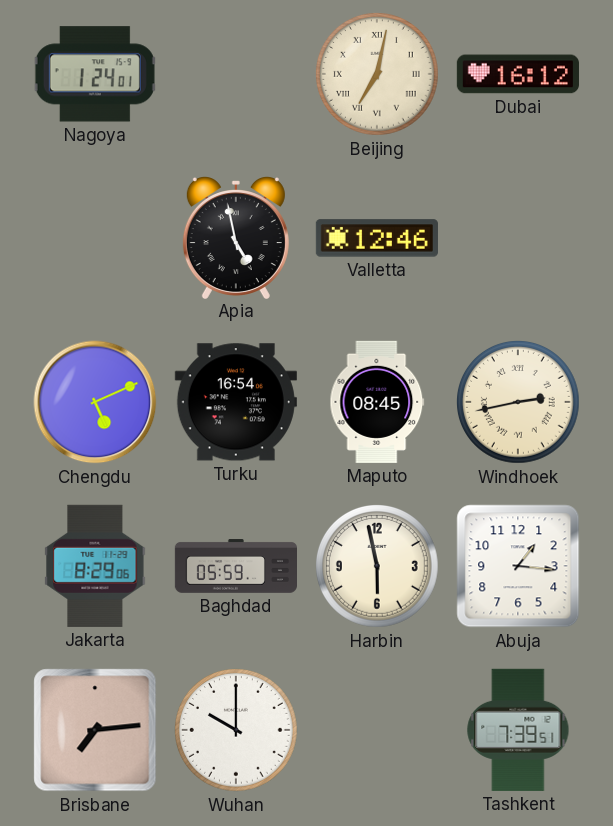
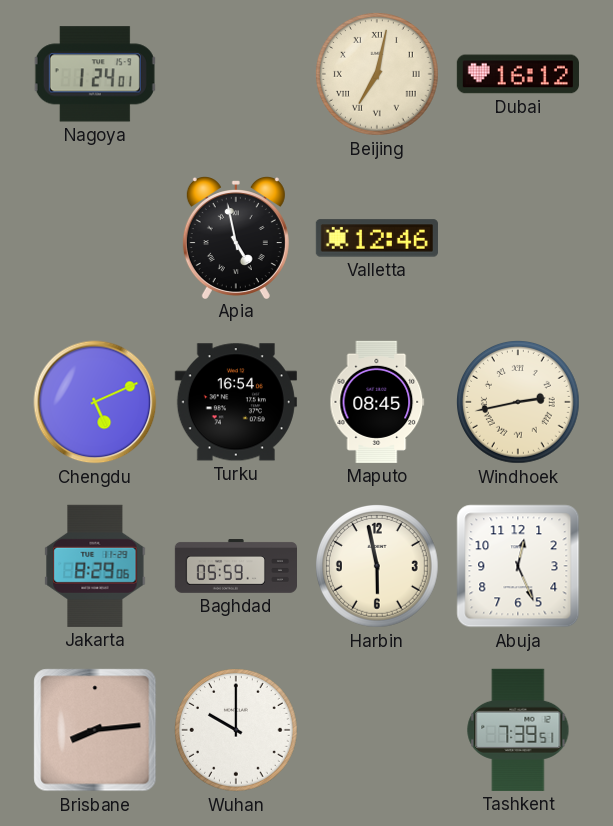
Abuja: 1:16 -> 12:26
Brisbane: 7:14 -> 8:14
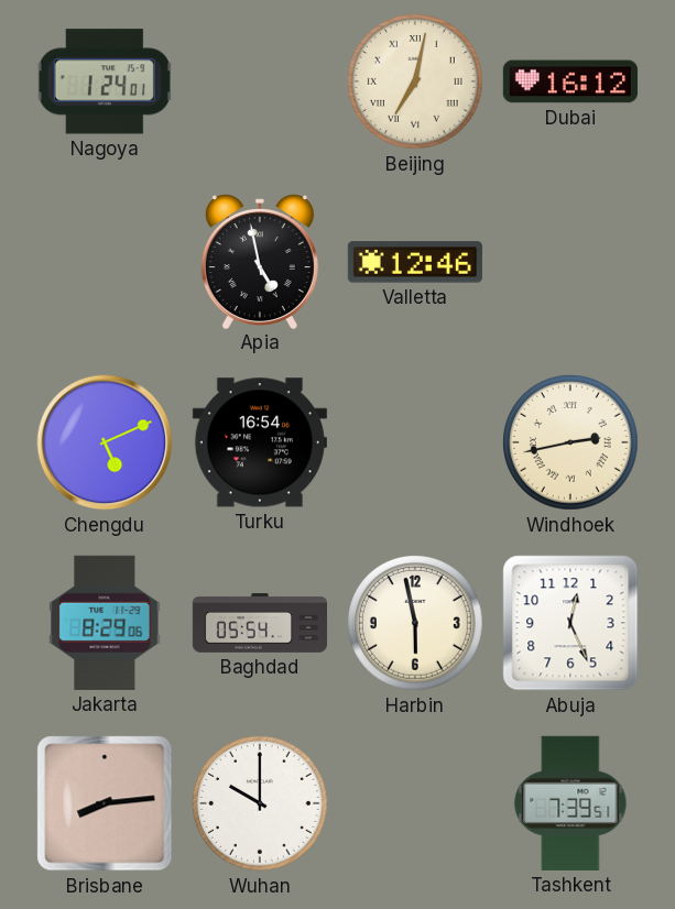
Maputo: 08:45 -> none
Baghdad: 05:59 -> 05:54
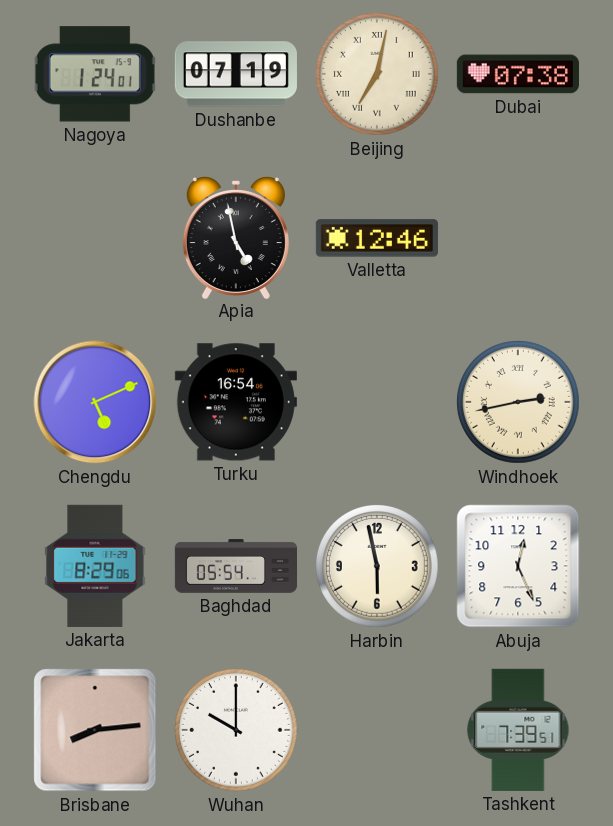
Dushanbe: none -> 07:19
Dubai: 16:12 -> 07:38
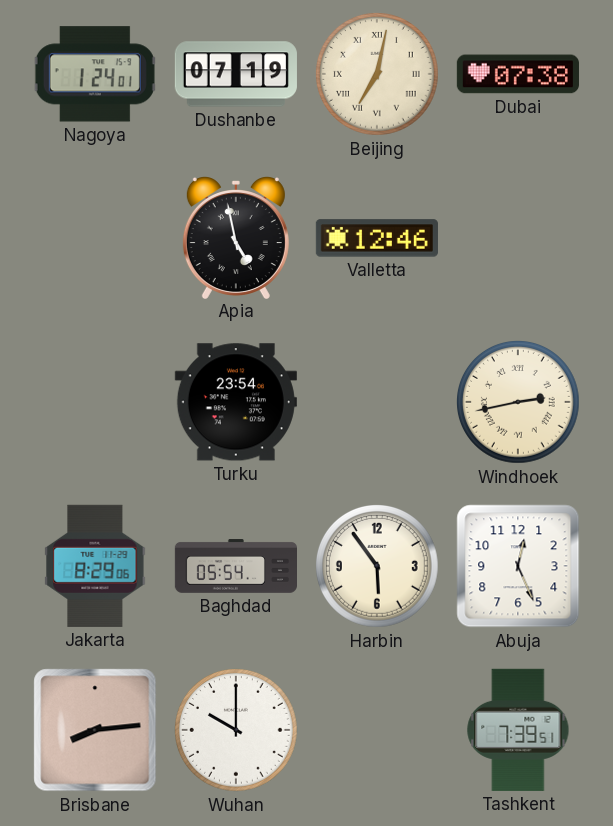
Chengdu: 5:11 -> none
Turku: 16:54 -> 23:54
Harbin: 5:58 -> 5:54
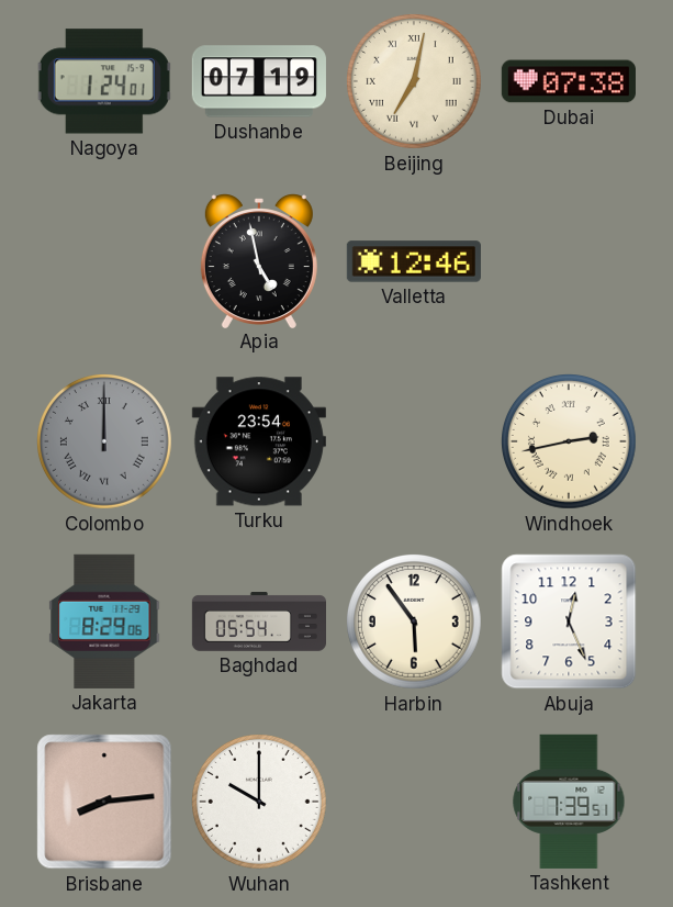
Colombo: none -> 12:00
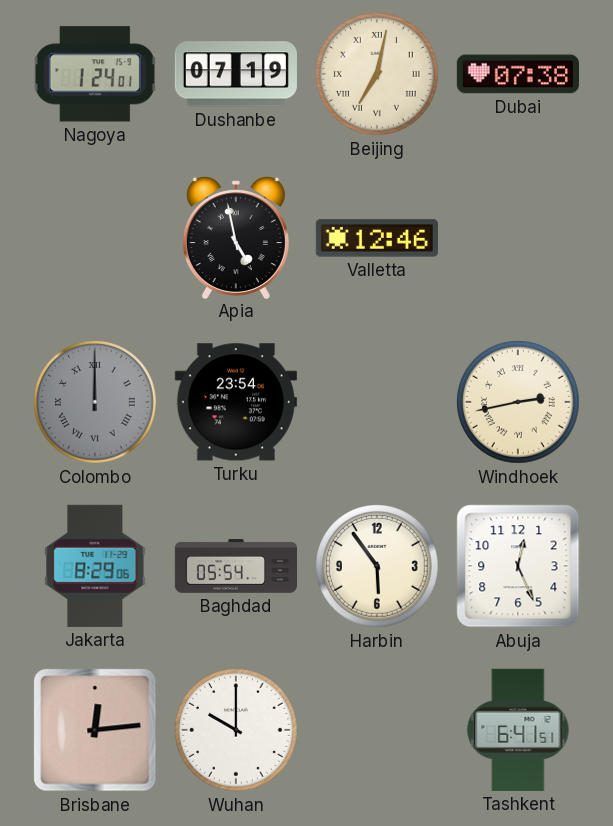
Brisbane: 8:14 -> 12:14
Tashkent: 7:39 -> 6:41
